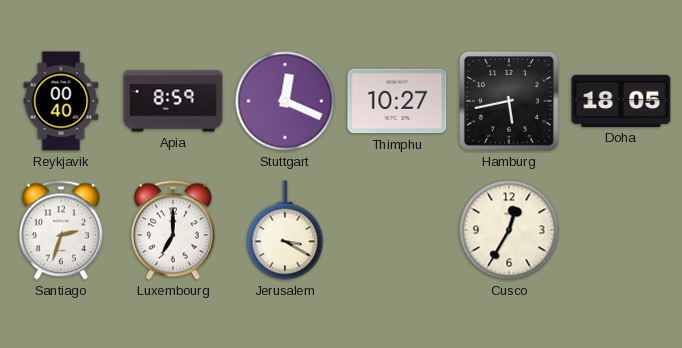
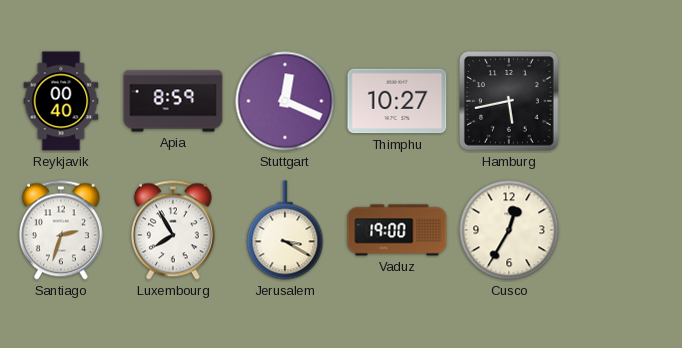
Doha: 18:05 -> none
Luxembourg: 7:00 -> 7:55
Vaduz: none -> 19:00
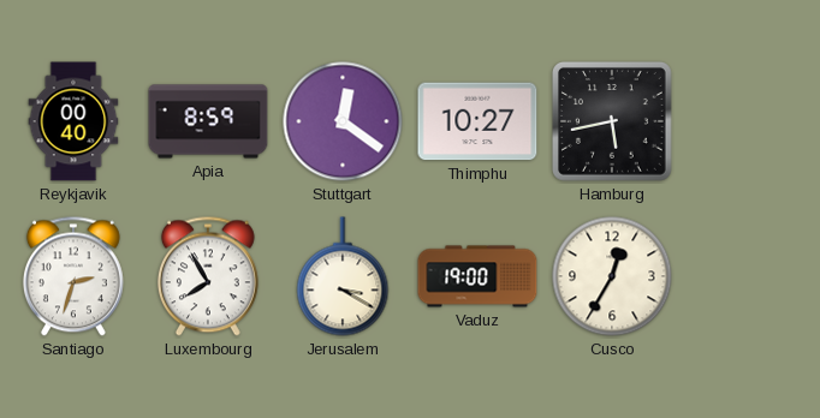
Stuttgart: 12:19 -> 12:21
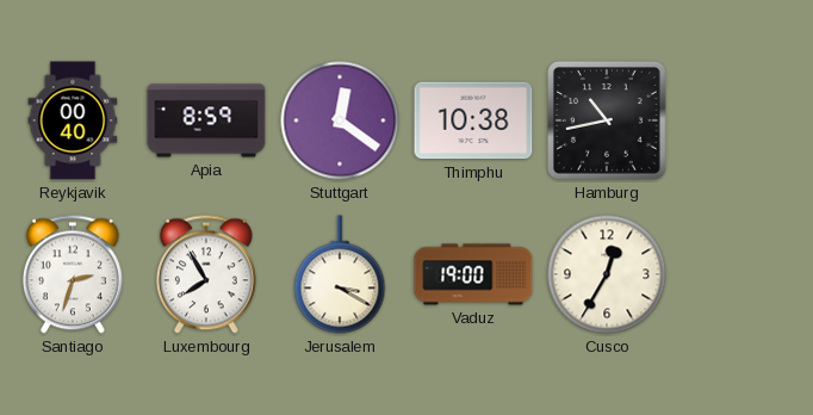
Thimphu: 10:27 -> 10:38
Hamburg: 5:43 -> 10:43
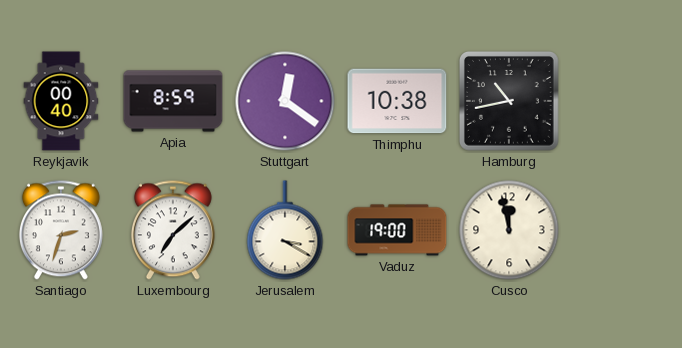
Luxembourg: 7:55 -> 7:08
Cusco: 12:35 -> 11:58
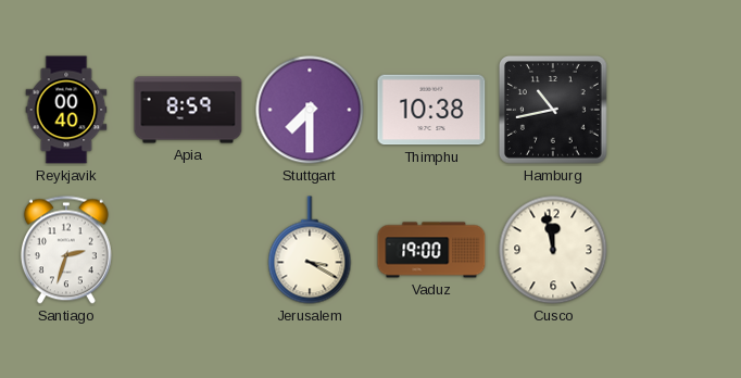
Stuttgart: 12:21 -> 7:30
Luxembourg: 7:08 -> none
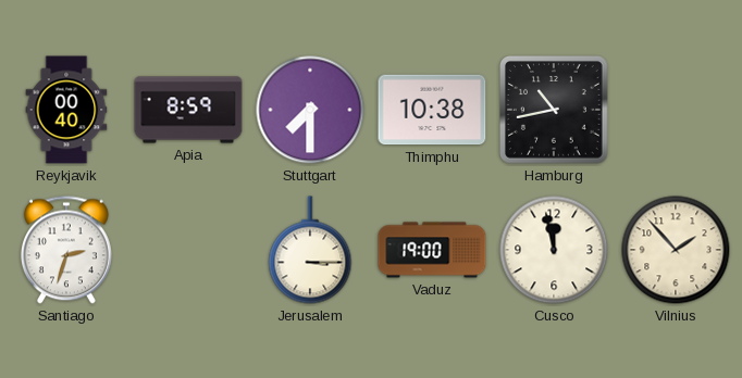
Jerusalem: 3:20 -> 3:15
Vilnius: none -> 1:53
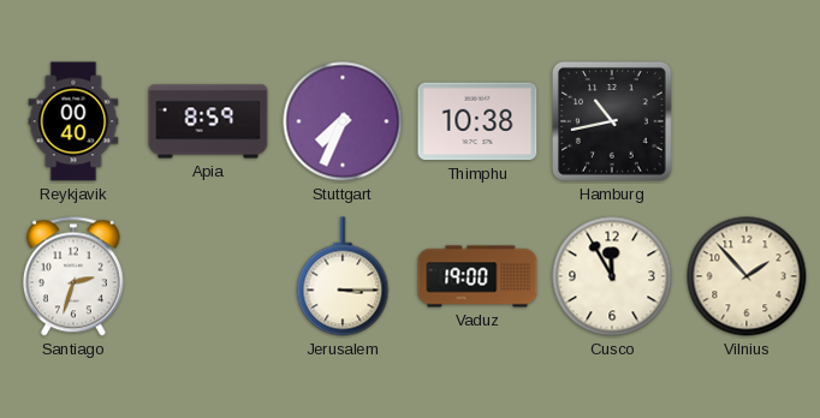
Stuttgart: 7:30 -> 7:34
Cusco: 11:58 -> 11:55
